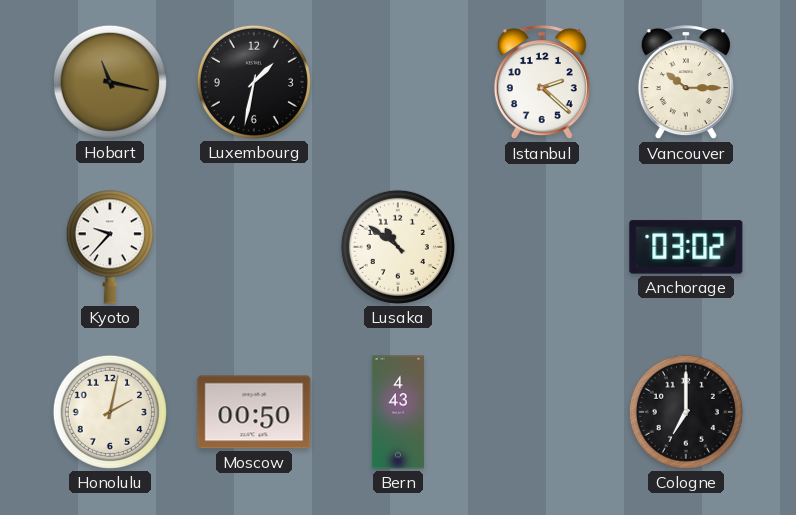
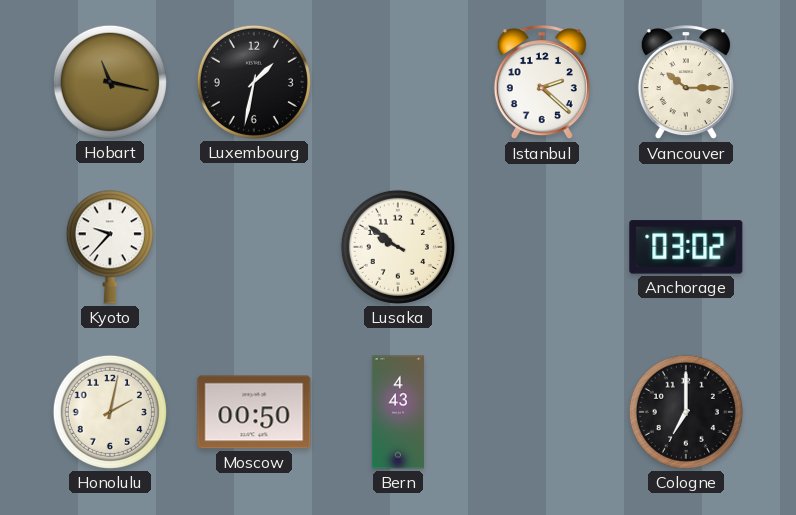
Lusaka: 10:51 -> 9:51
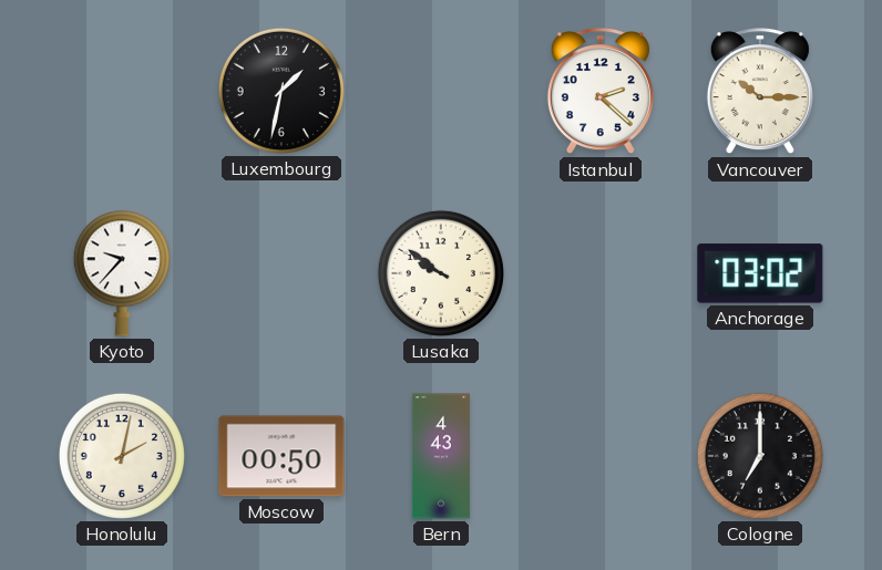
Hobart: 11:17 -> none
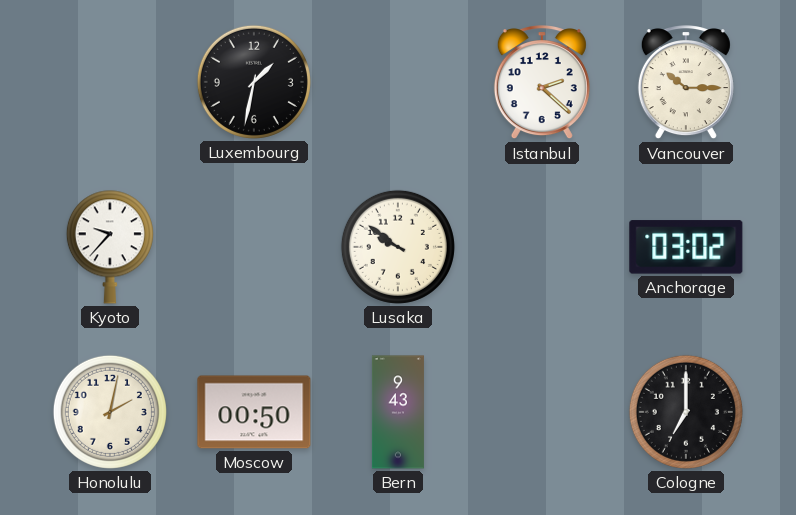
Bern: 4:43 -> 9:43
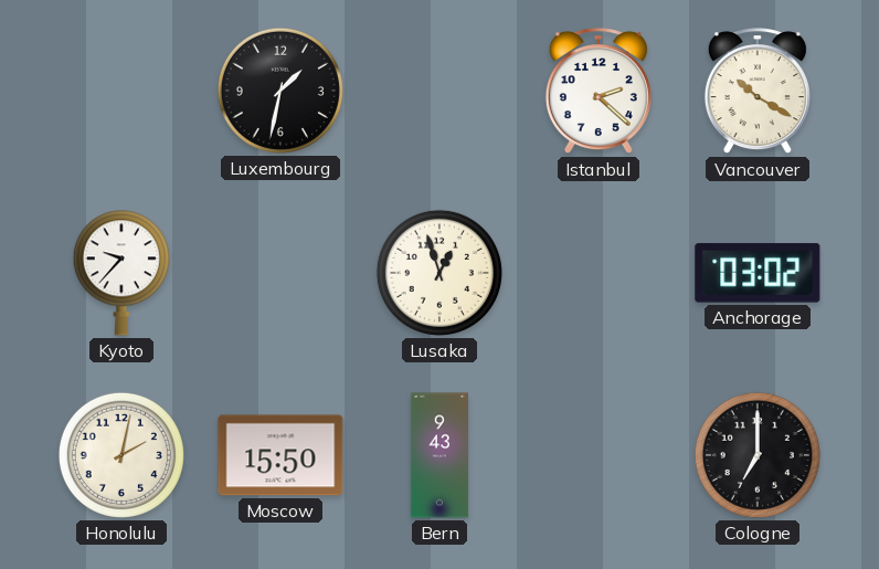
Vancouver: 10:15 -> 10:20
Lusaka: 9:51 -> 12:57
Moscow: 00:50 -> 15:50
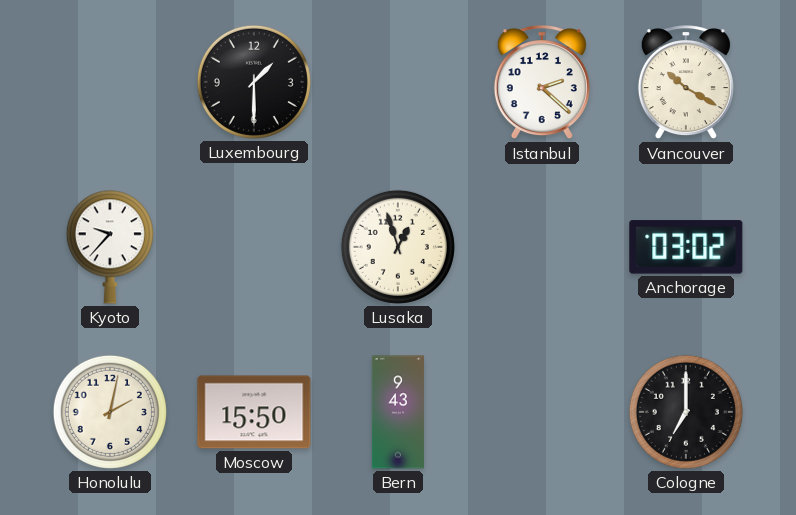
Luxembourg: 1:32 -> 1:30
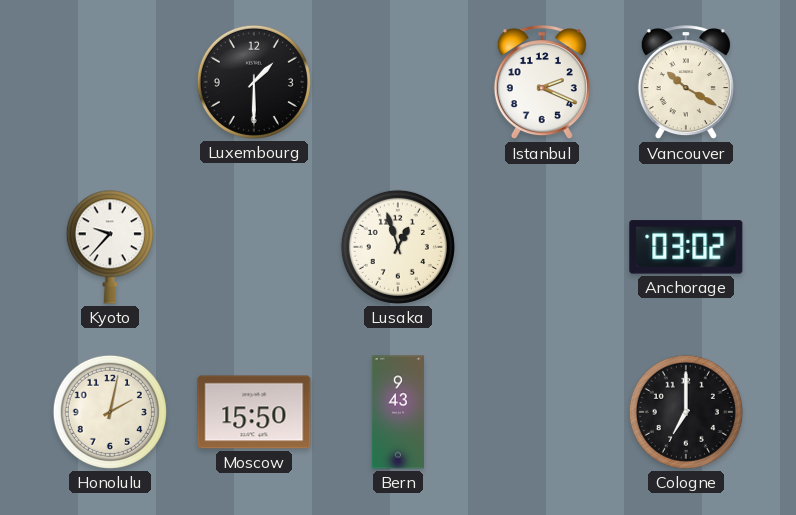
Istanbul: 2:22 -> 2:19
